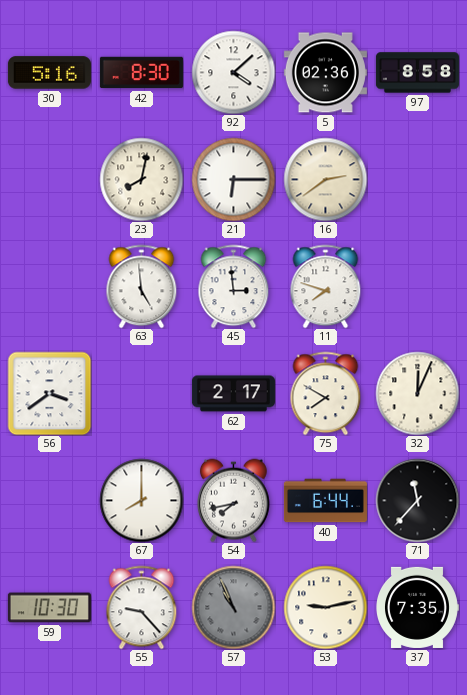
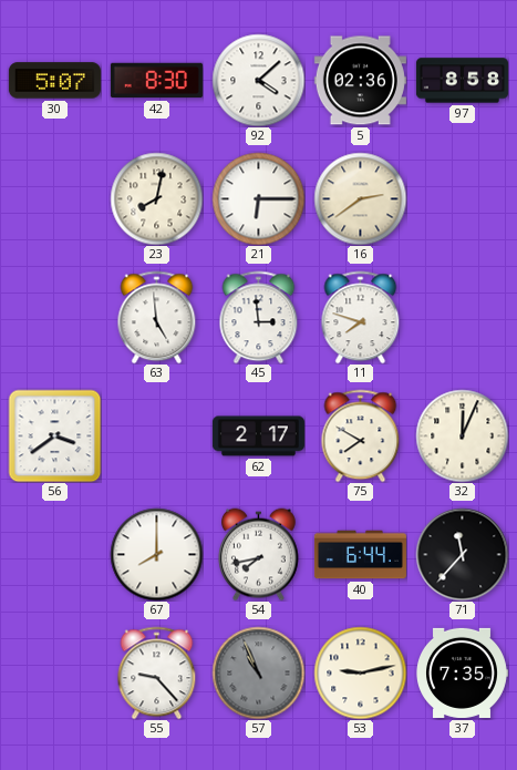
30: 5:16 -> 5:07
59: 10:30 -> none
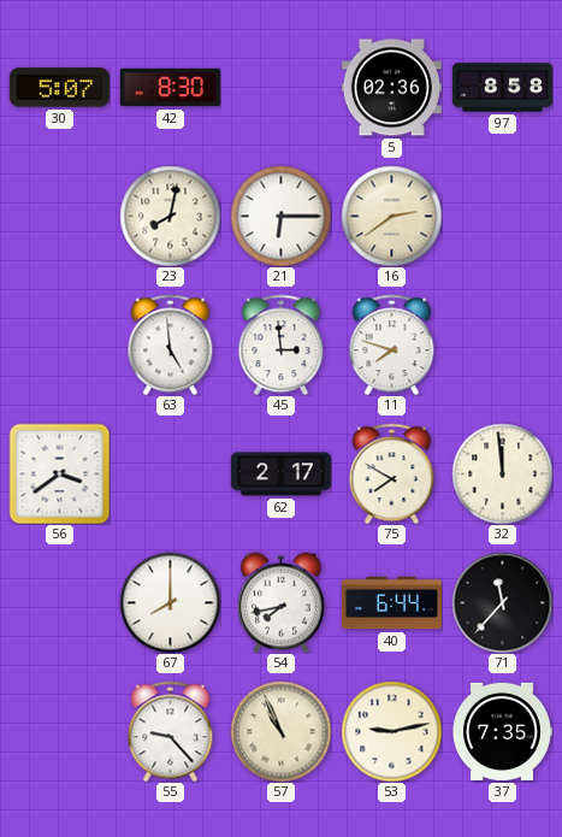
92: 4:08 -> none
32: 12:04 -> 11:59
57 dial: grey -> cream
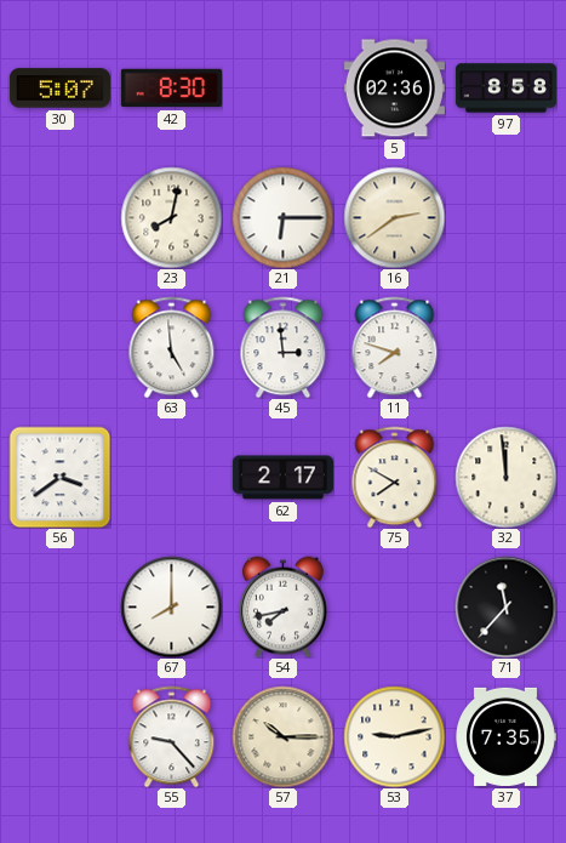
40: 6:44 -> none
57: 10:56 -> 10:15
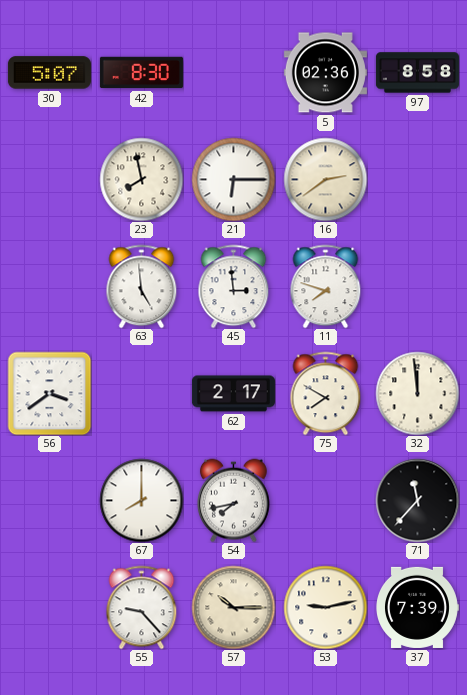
23: 8:02 -> 7:58
37: 7:35 -> 7:39
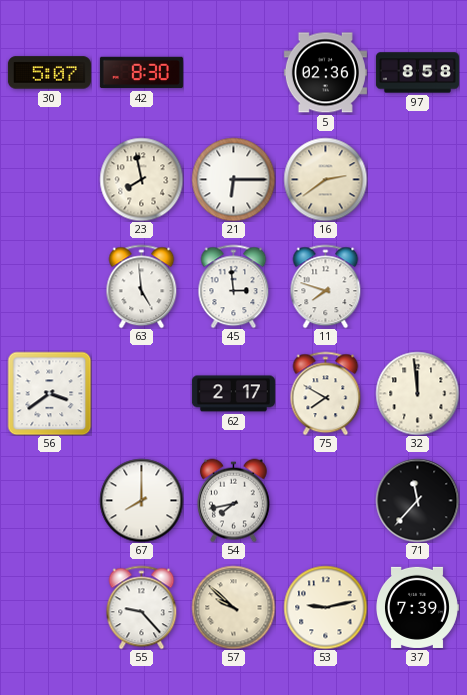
57: 10:15 -> 9:52
